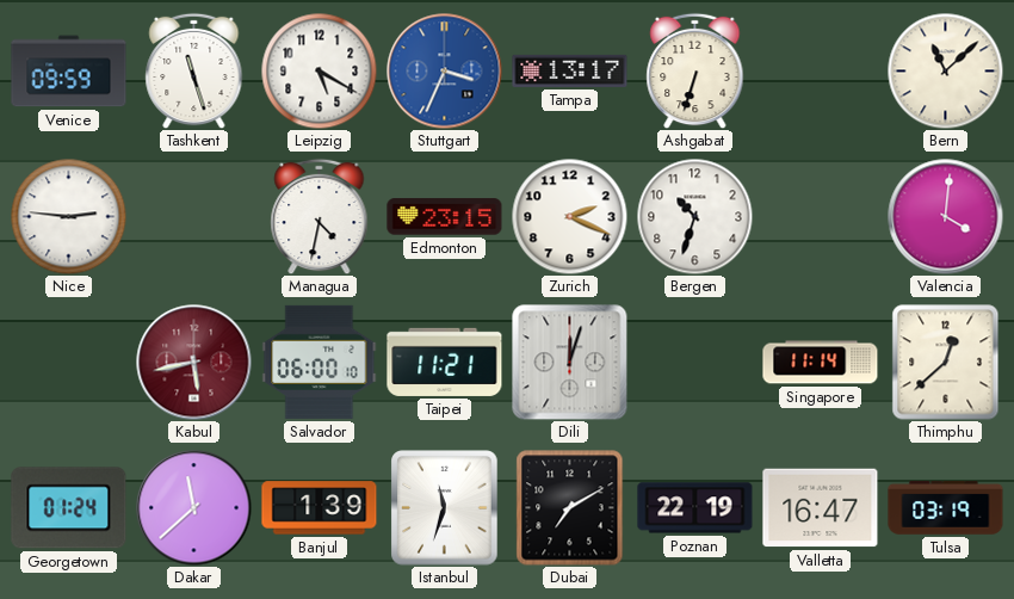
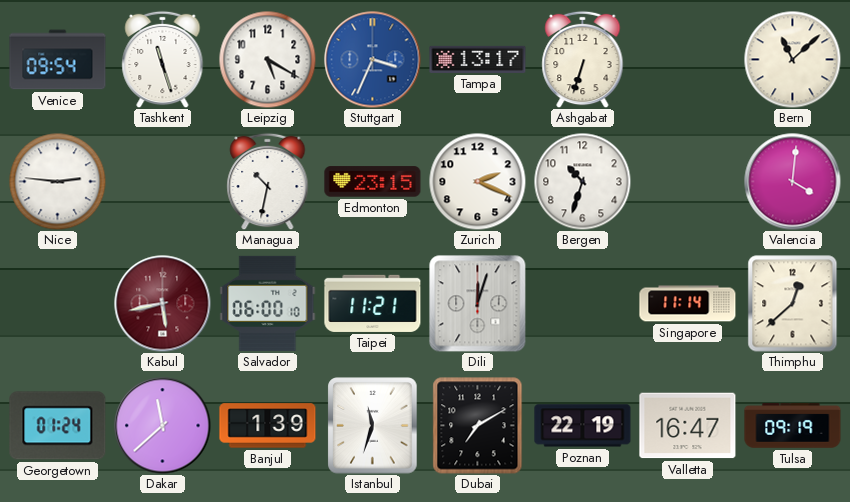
Venice: 09:59 -> 09:54
Managua: 4:32 -> 10:32
Tulsa: 03:19 -> 09:19
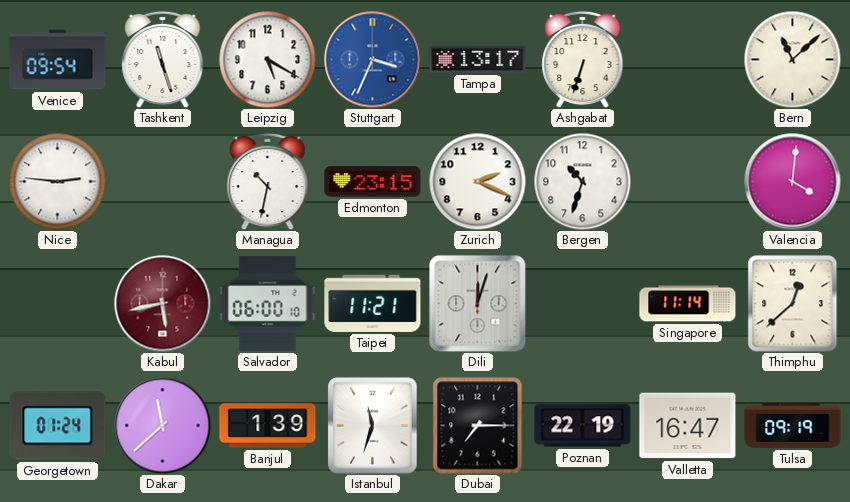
Dubai: 7:10 -> 7:15
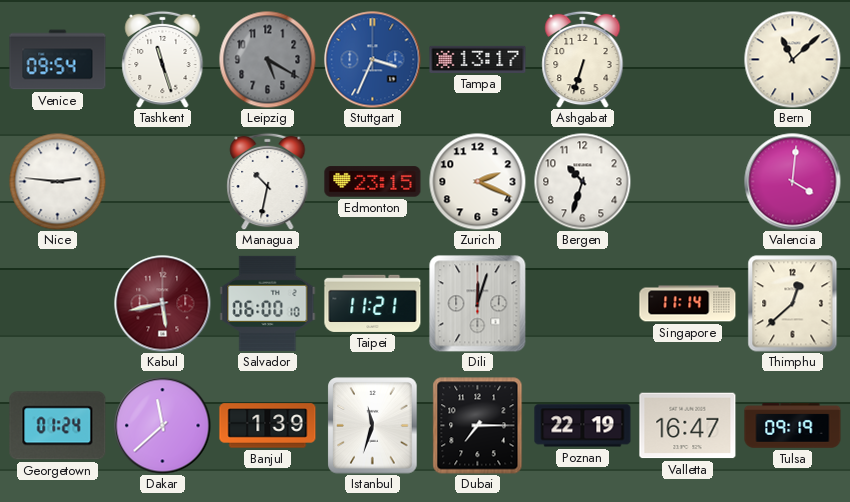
Leipzig dial: white -> grey
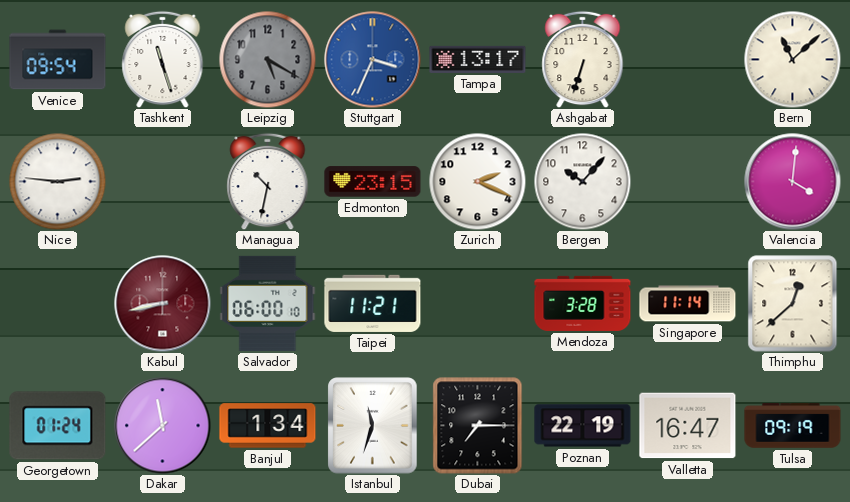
Bergen: 10:33 -> 10:07
Kabul: 5:43 -> 8:43
Dili: 12:03 -> none
Mendoza: none -> 3:28
Banjul: 1:39 -> 1:34
